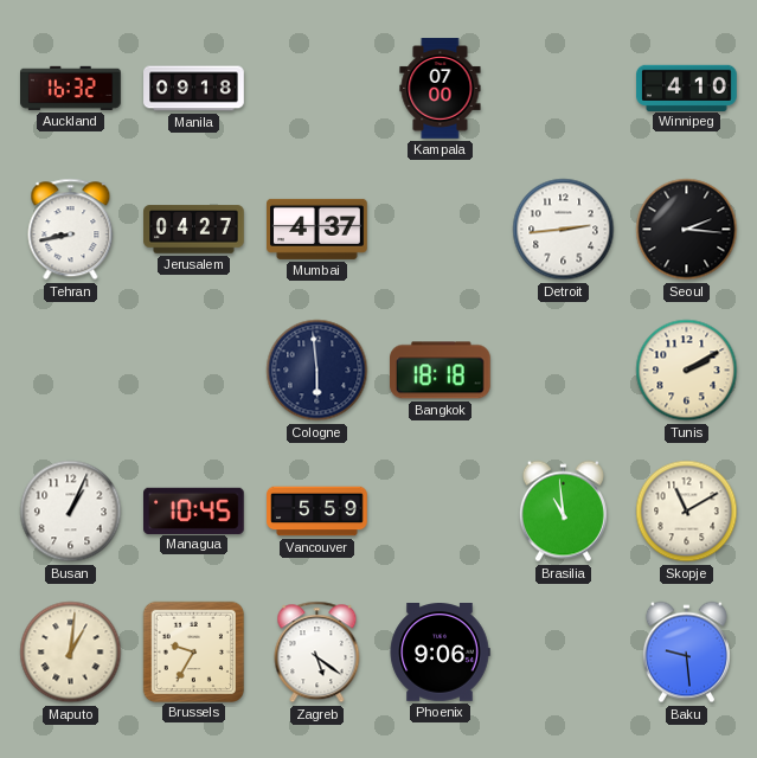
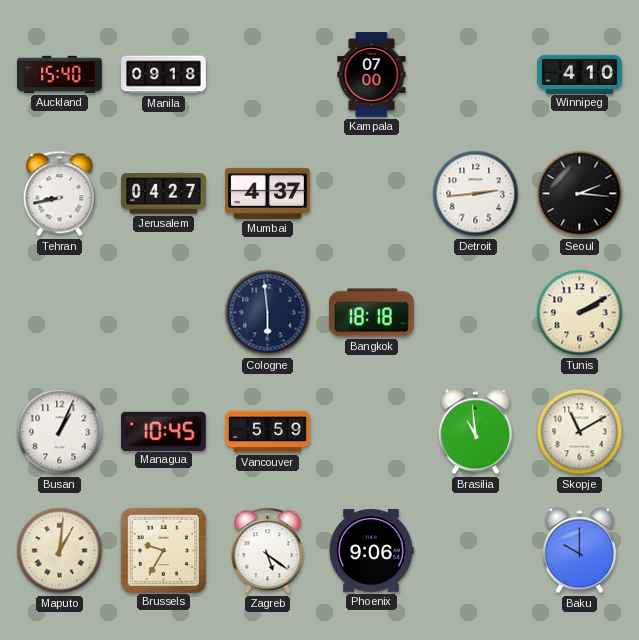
Auckland: 16:32 -> 15:40
Baku: 9:29 -> 10:00
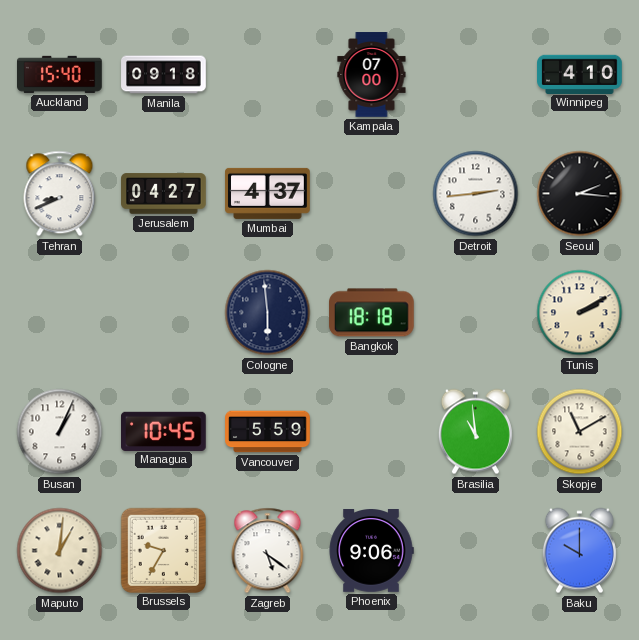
Tehran: 8:43 -> 8:41
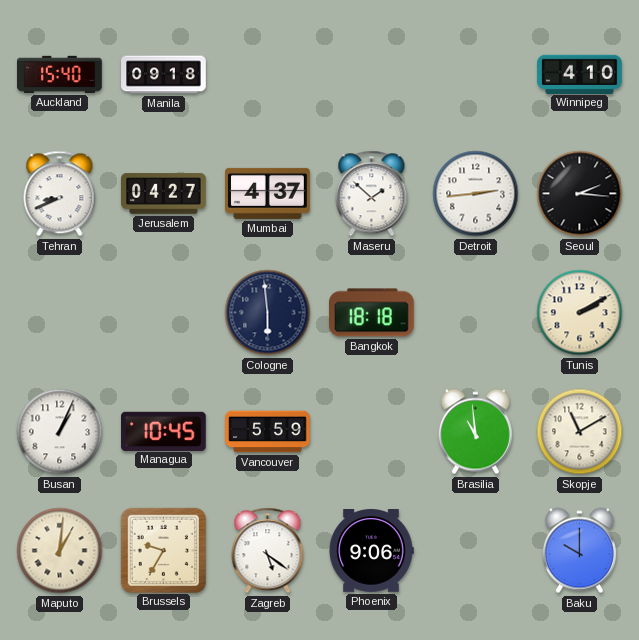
Kampala: 07:00 -> none
Maseru: none -> 1:52
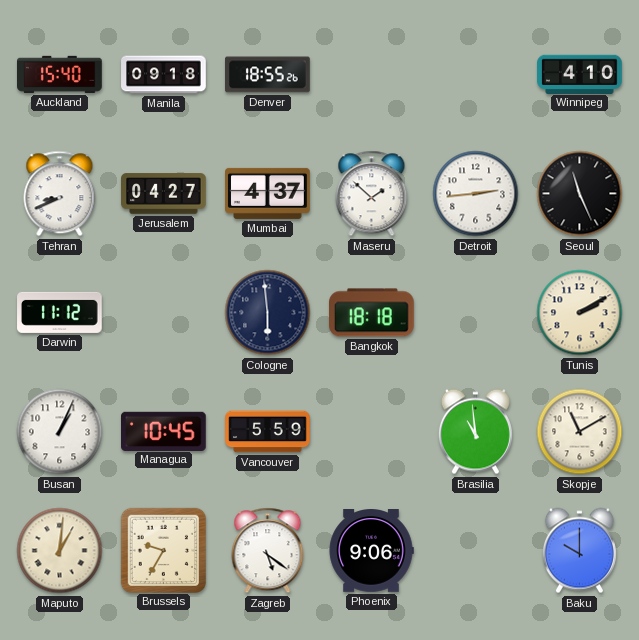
Denver: none -> 18:55
Seoul: 2:16 -> 11:26
Darwin: none -> 11:12
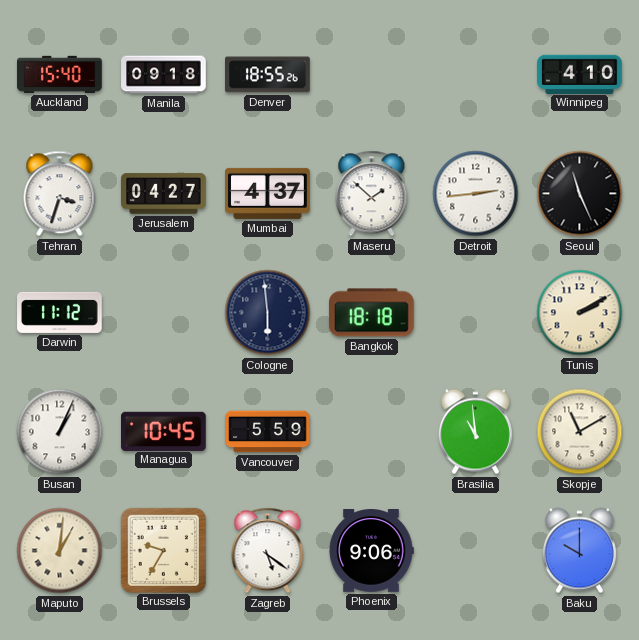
Tehran: 8:41 -> 3:33
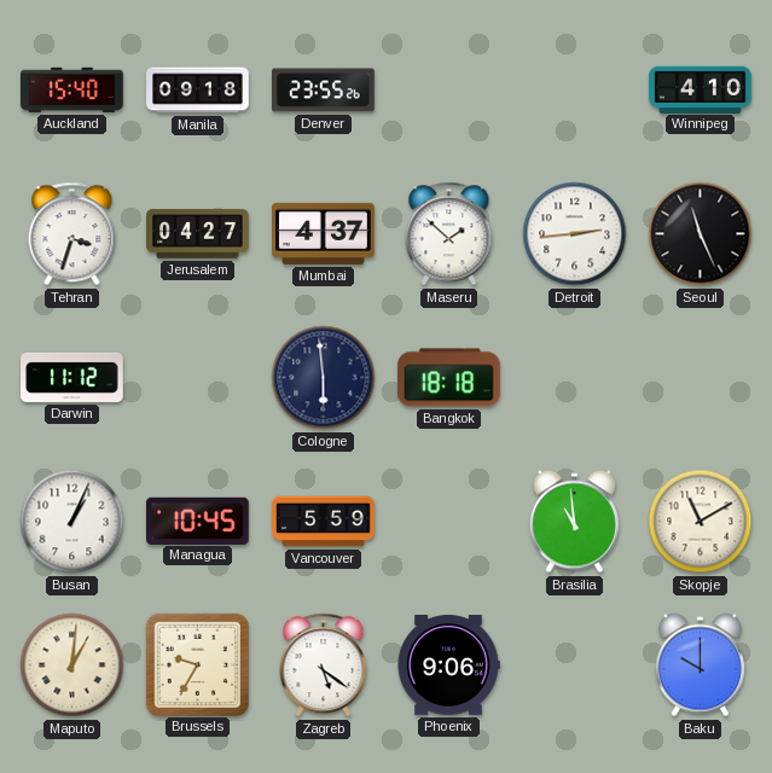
Denver: 18:55 -> 23:55
Tunis: 2:10 -> none
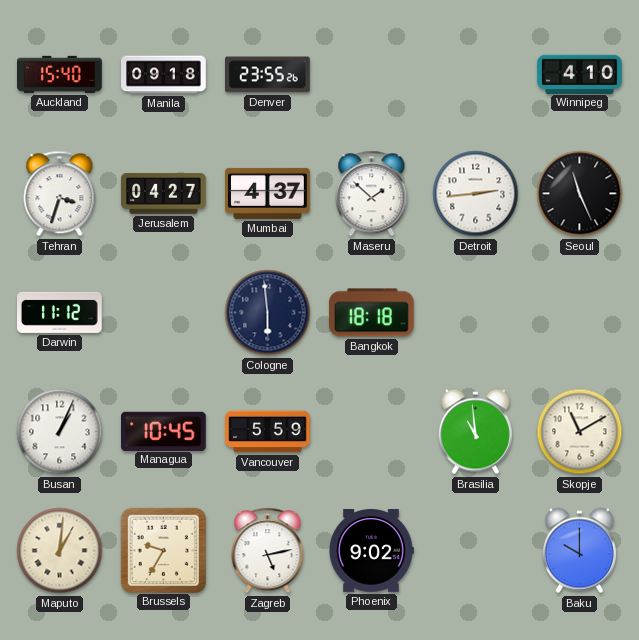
Zagreb: 5:21 -> 5:13
Phoenix: 9:06 -> 9:02
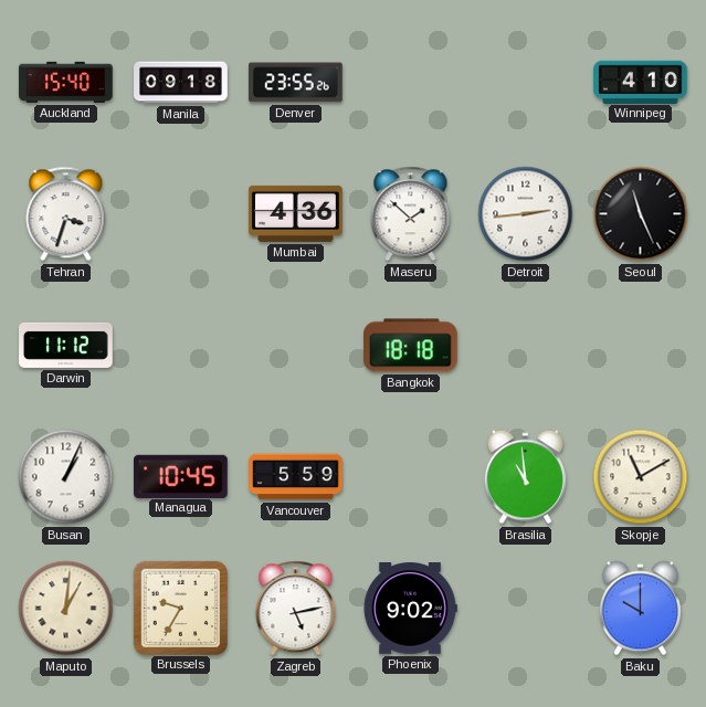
Jerusalem: 04:27 -> none
Mumbai: 4:37 -> 4:36
Cologne: 5:59 -> none
